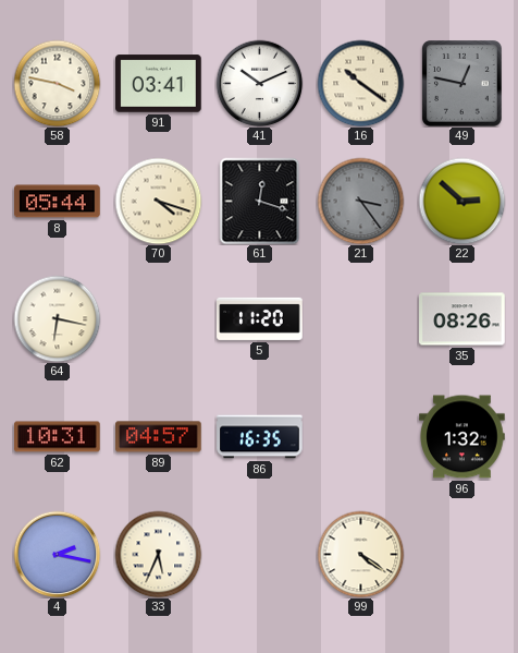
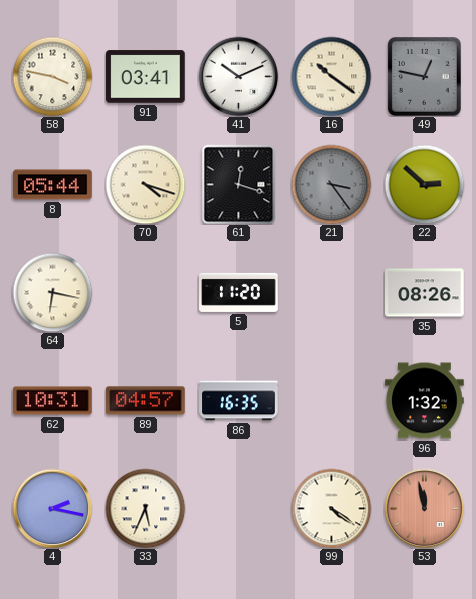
53: none -> 11:58
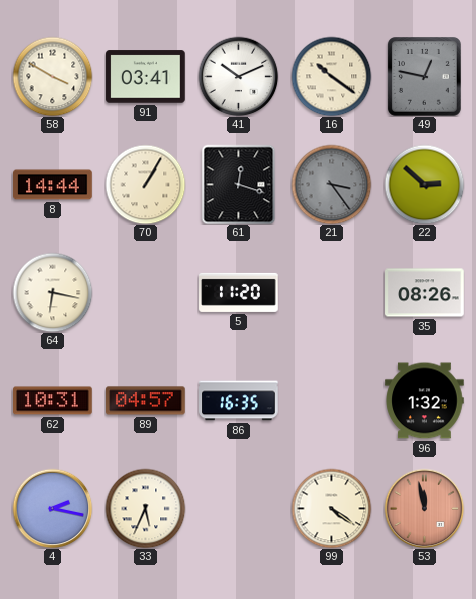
58: 3:47 -> 3:50
8: 05:44 -> 14:44
70: 4:18 -> 1:05
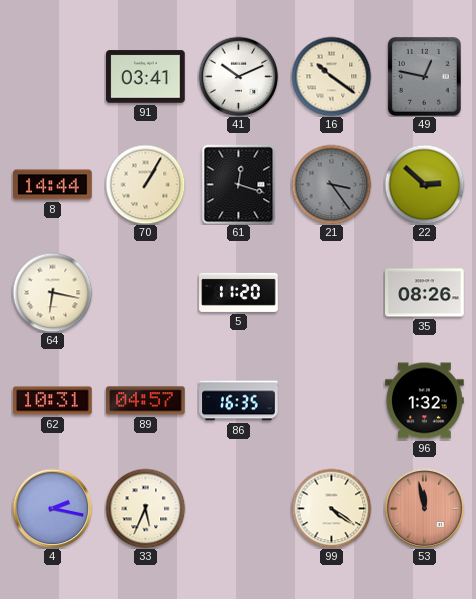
58: 3:50 -> none
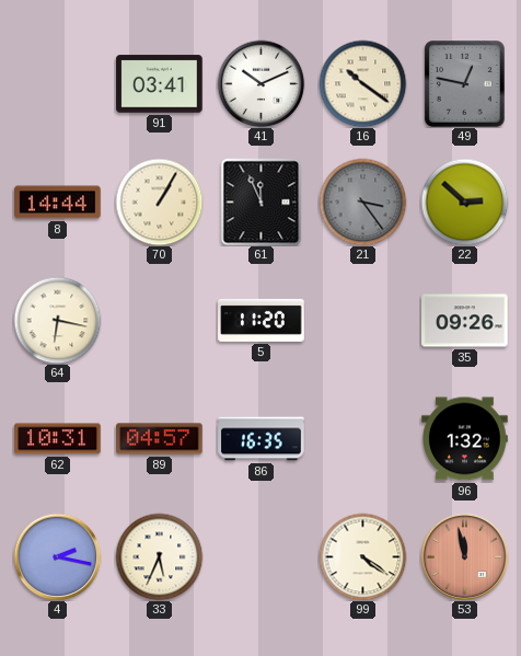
61: 12:18 -> 11:56
35: 08:26 -> 09:26
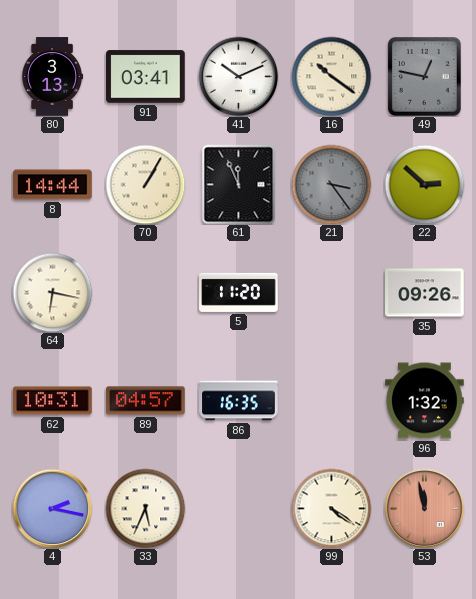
80: none -> 3:13
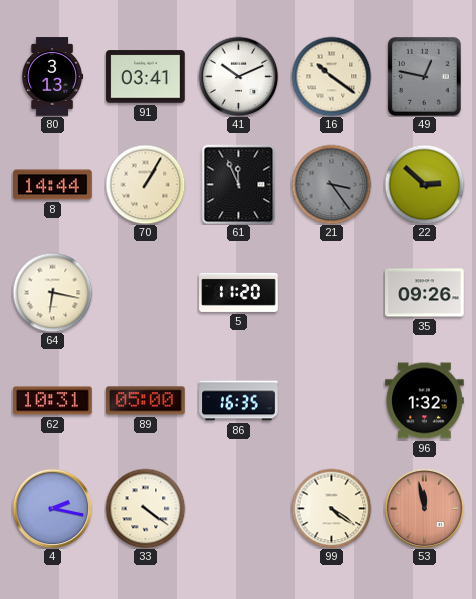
89: 04:57 -> 05:00
33: 5:34 -> 4:21
